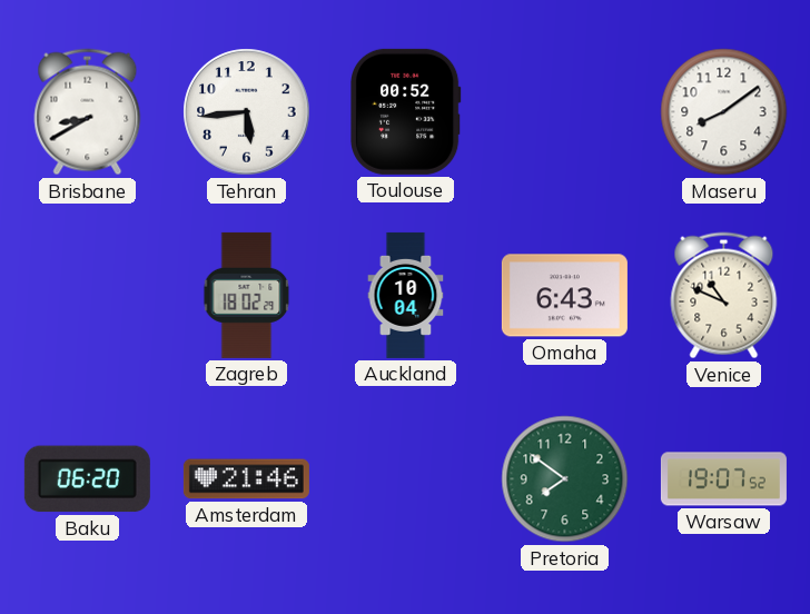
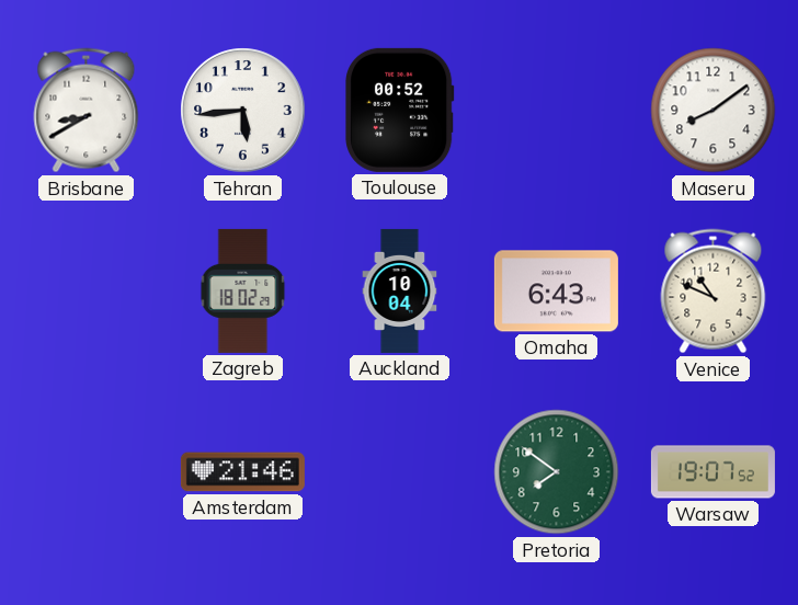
Baku: 06:20 -> none
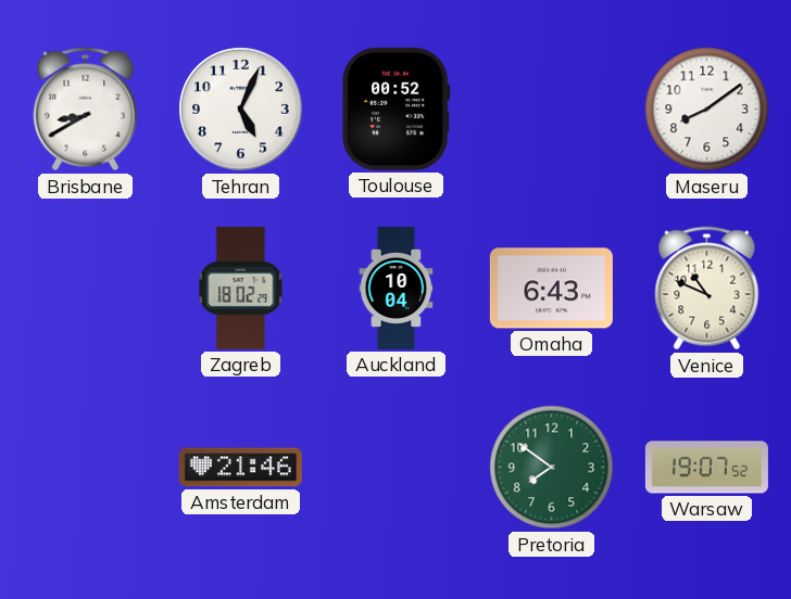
Tehran: 5:44 -> 5:04
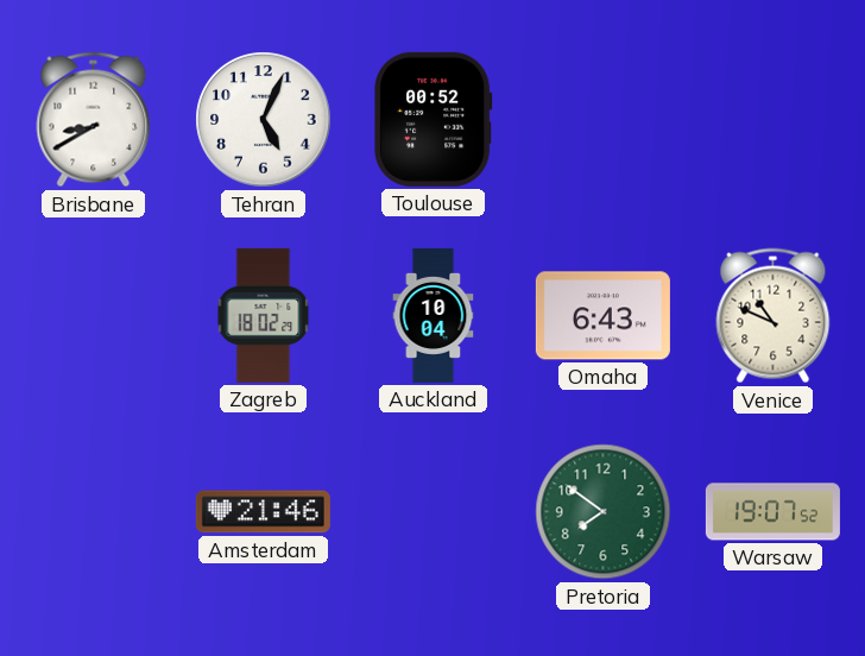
Maseru: 8:09 -> none
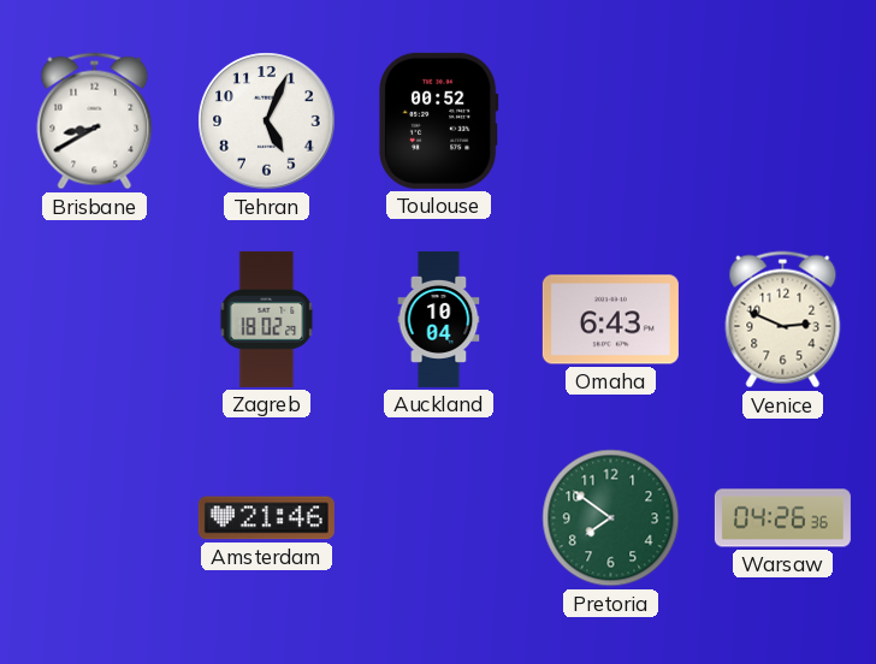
Venice: 10:49 -> 2:49
Warsaw: 19:07 -> 04:26
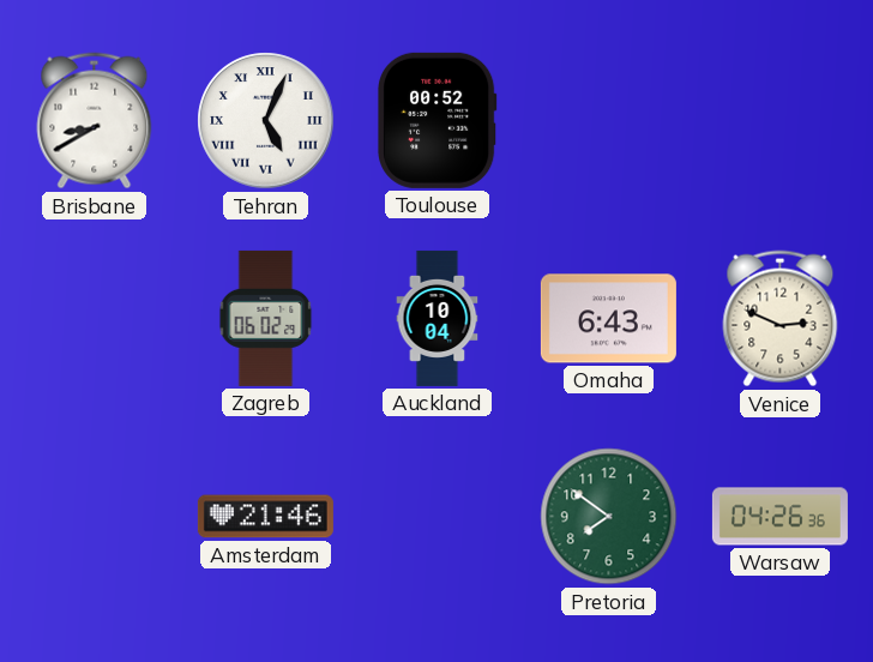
Tehran numerals: Arabic -> Roman
Zagreb: 18:02 -> 06:02
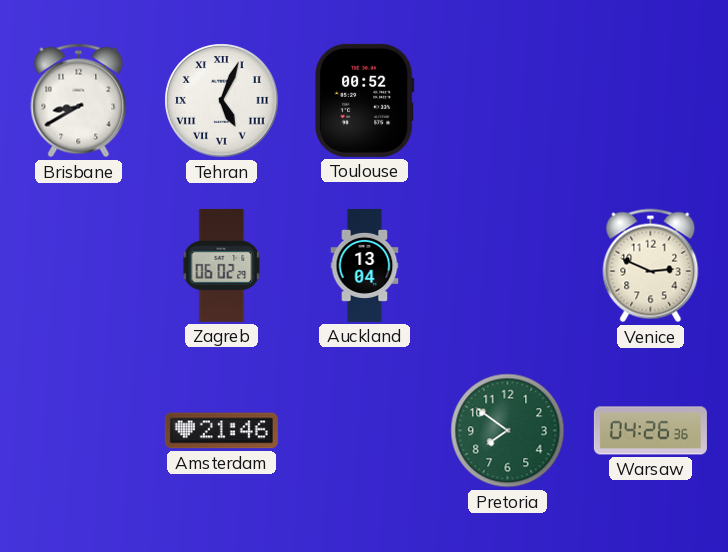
Auckland: 10:04 -> 13:04
Omaha: 6:43 -> none
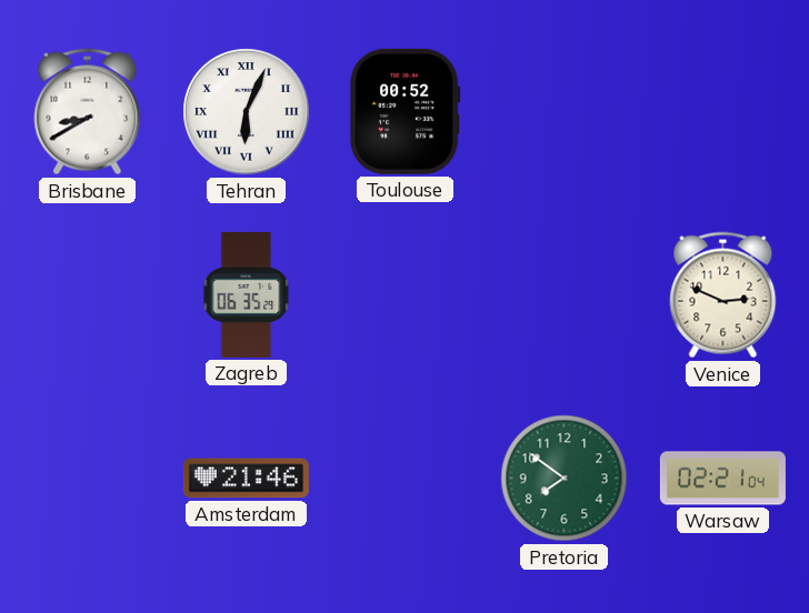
Tehran: 5:04 -> 6:04
Zagreb: 06:02 -> 06:35
Auckland: 13:04 -> none
Warsaw: 04:26 -> 02:21
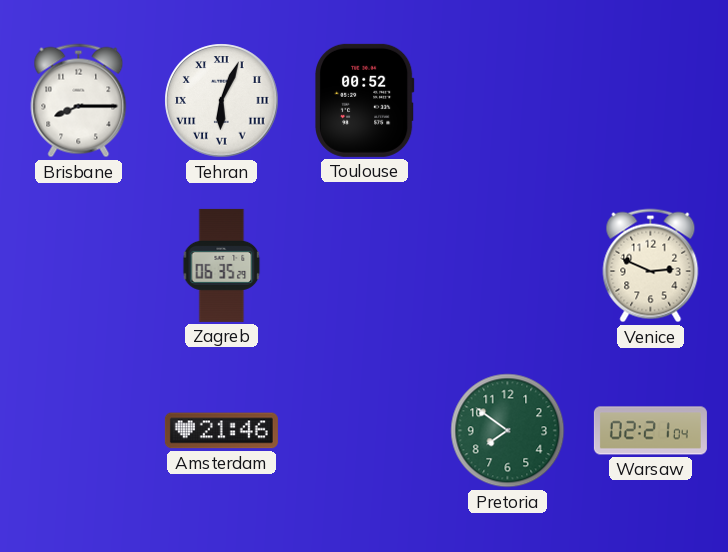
Brisbane: 8:40 -> 8:15
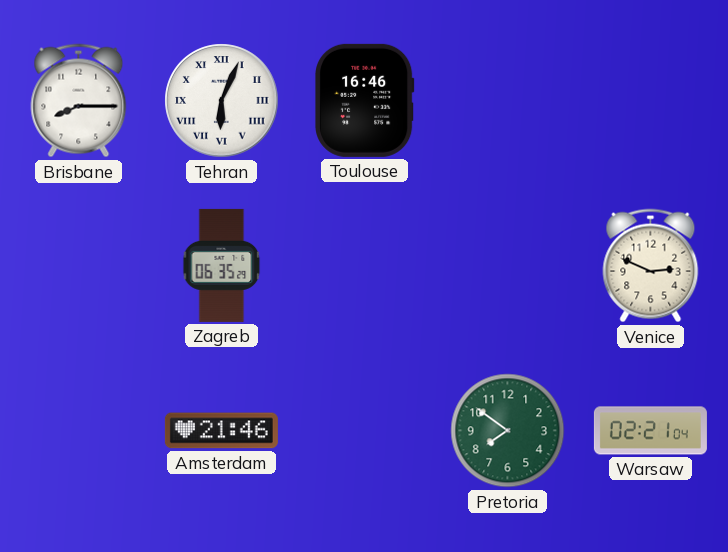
Toulouse: 00:52 -> 16:46
